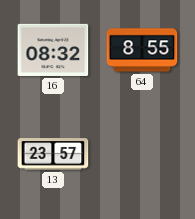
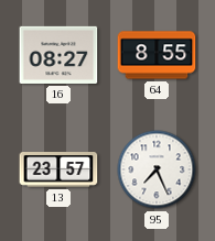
16: 08:32 -> 08:27
95: none -> 7:26
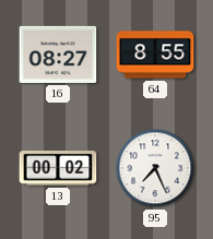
13: 23:57 -> 00:02
